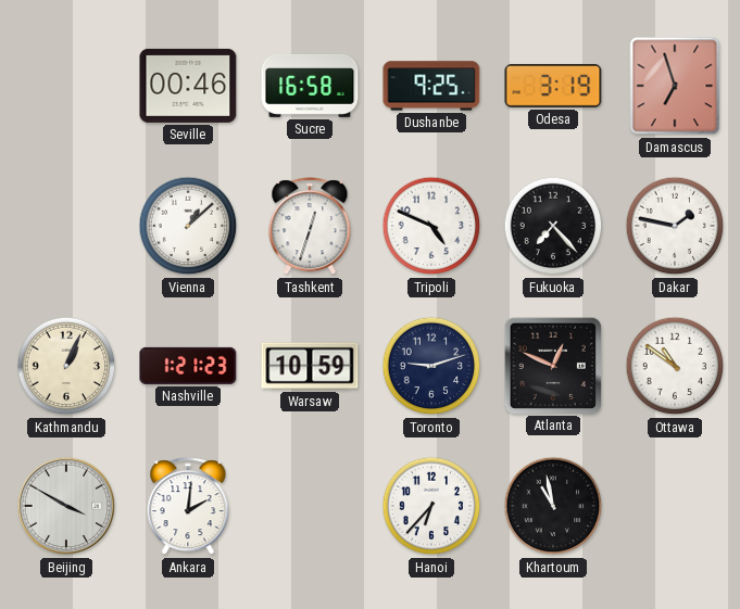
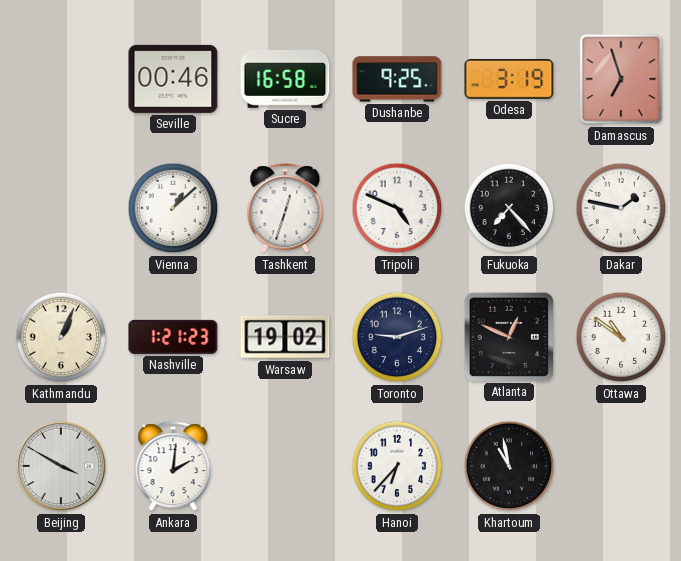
Warsaw: 10:59 -> 19:02
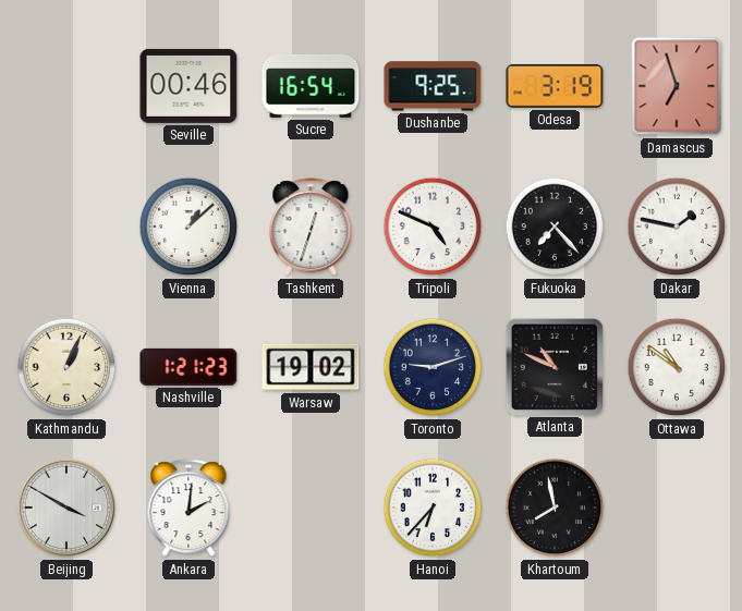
Sucre: 16:58 -> 16:54
Atlanta: 12:49 -> 10:49
Khartoum: 10:58 -> 7:58
